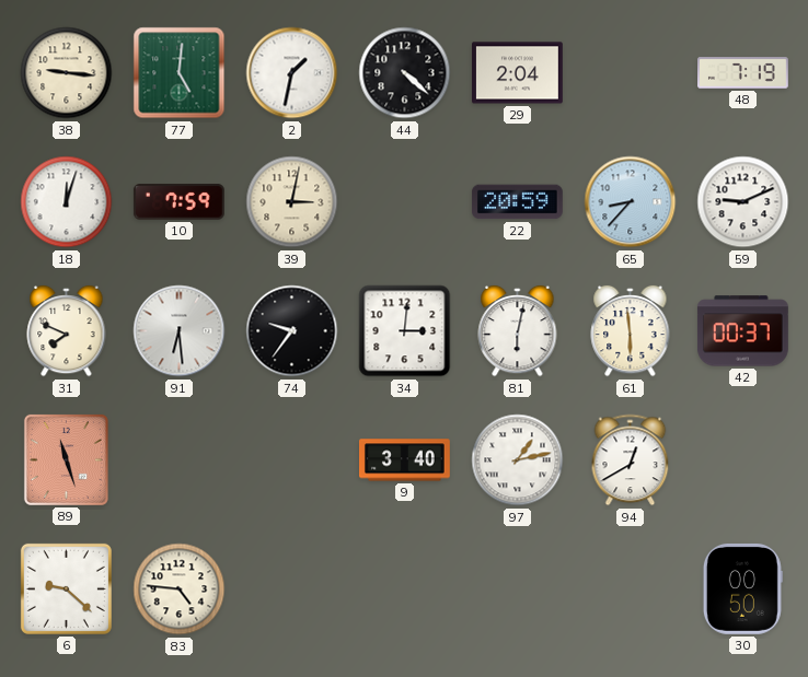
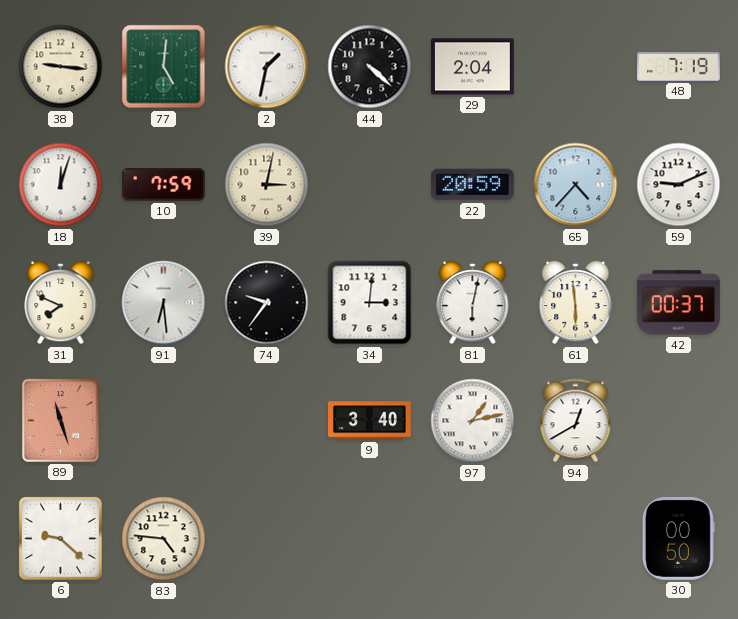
65: 8:37 -> 4:37
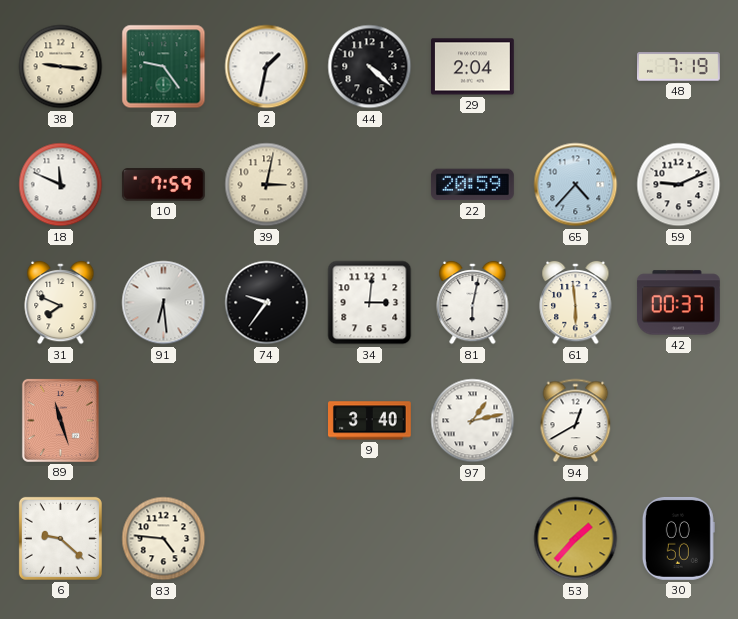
77: 5:01 -> 9:24
18: 12:03 -> 11:49
53: none -> 1:37
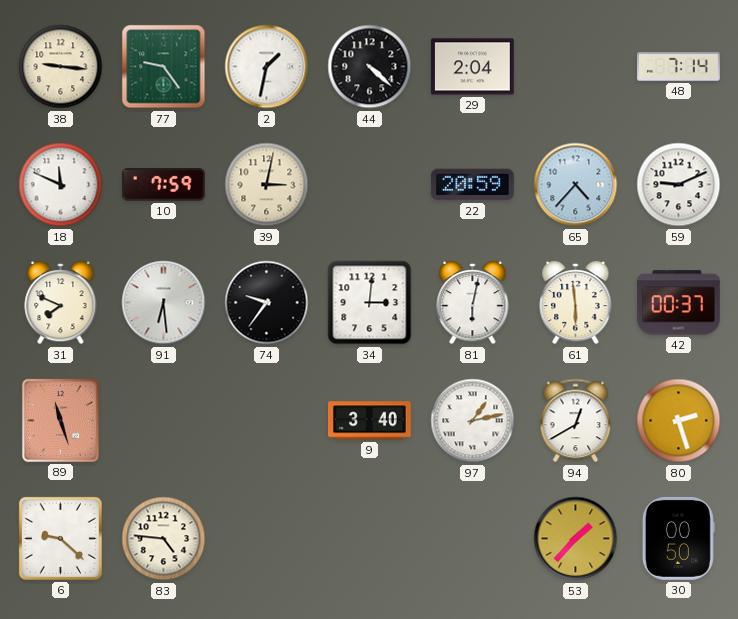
48: 7:19 -> 7:14
80: none -> 2:27
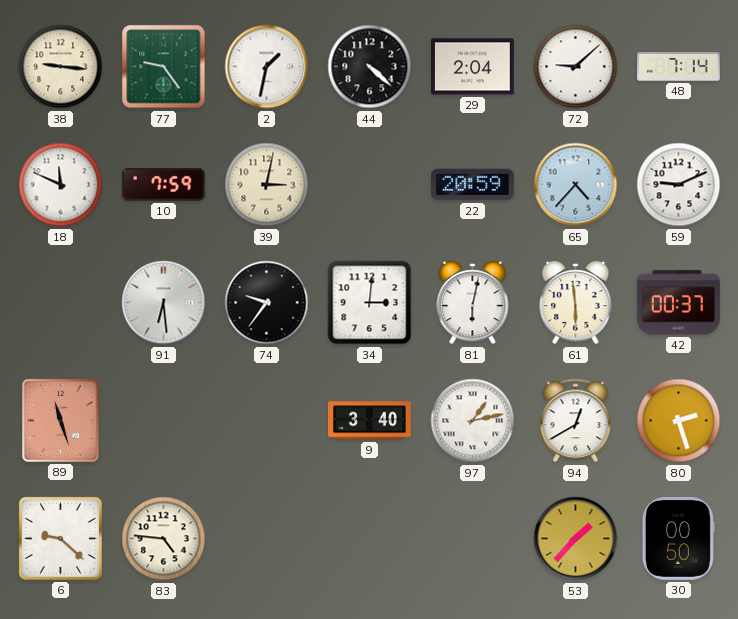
72: none -> 9:08
31: 7:49 -> none
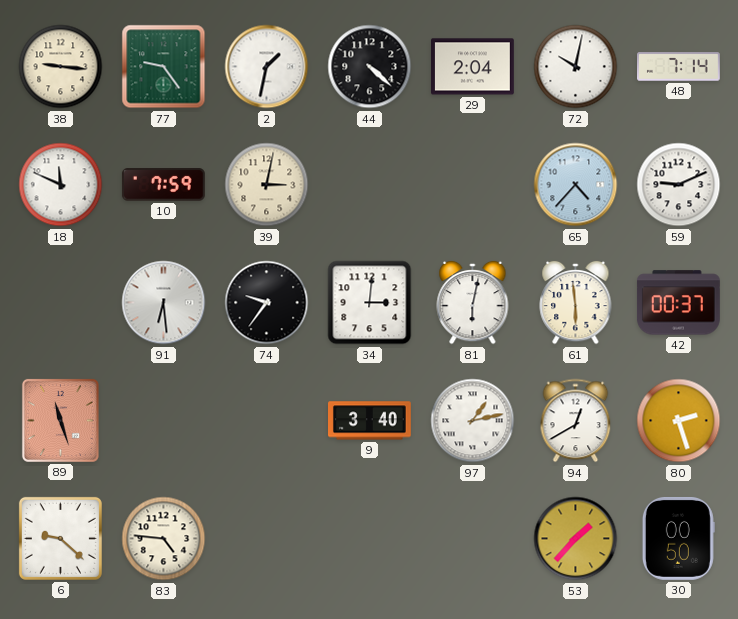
72: 9:08 -> 10:02
22: 20:59 -> none
